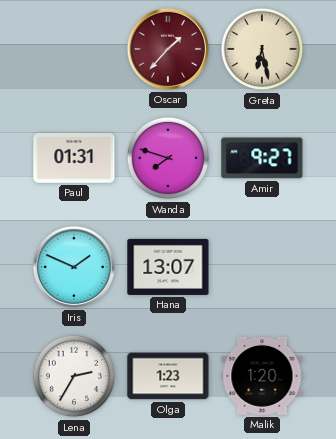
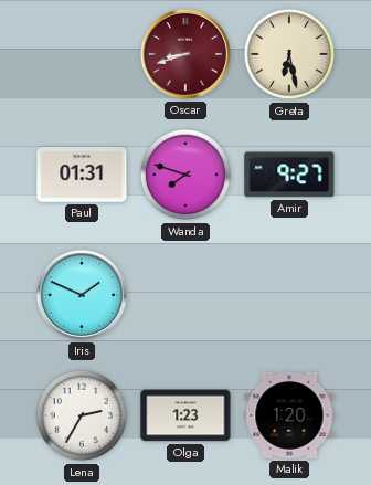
Oscar: 1:37 -> 8:42
Hana: 13:07 -> none
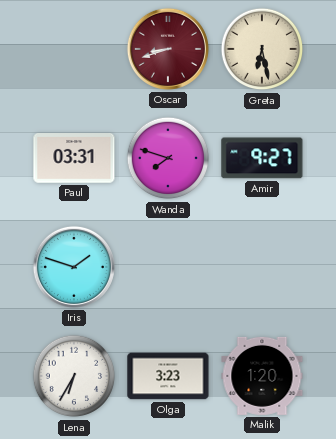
Paul: 01:31 -> 03:31
Iris: 1:49 -> 1:48
Lena: 2:35 -> 6:35
Olga: 1:23 -> 3:23
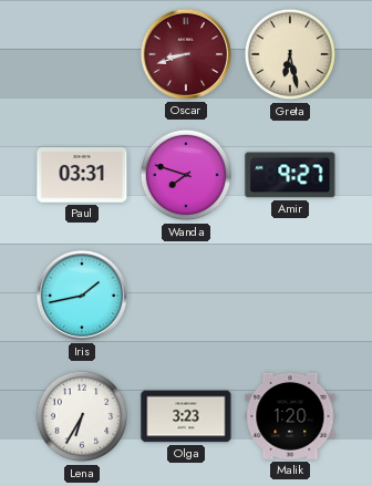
Iris: 1:48 -> 1:43
